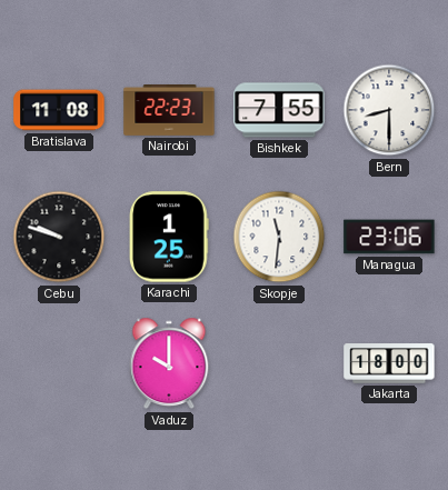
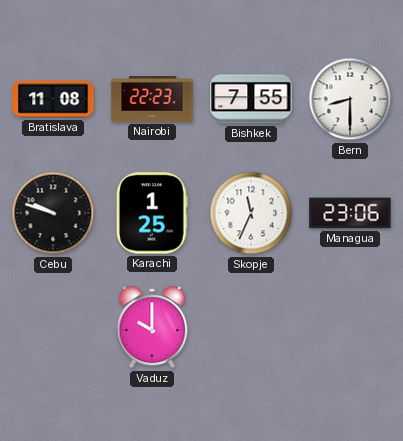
Skopje: 11:31 -> 11:34
Jakarta: 18:00 -> none
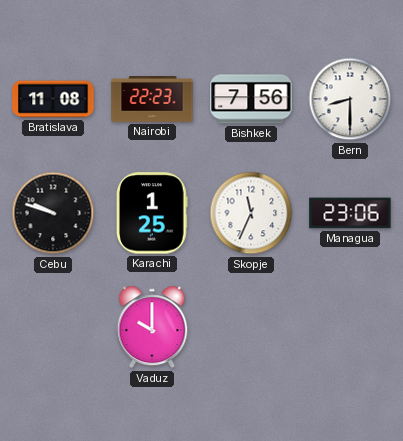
Bishkek: 7:55 -> 7:56
